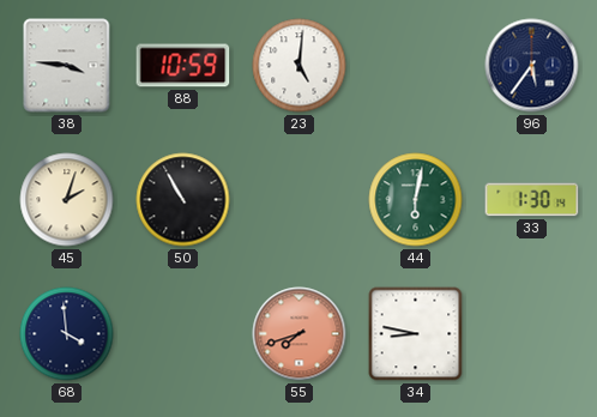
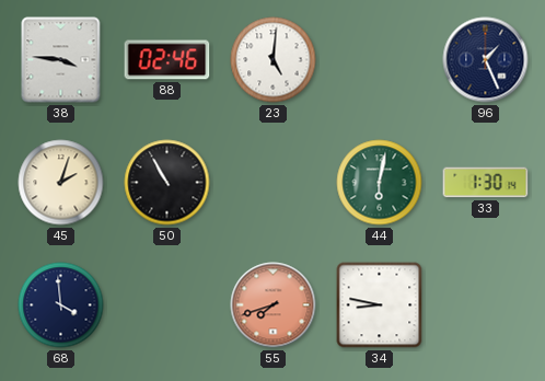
88: 10:59 -> 02:46
96: 5:36 -> 1:26
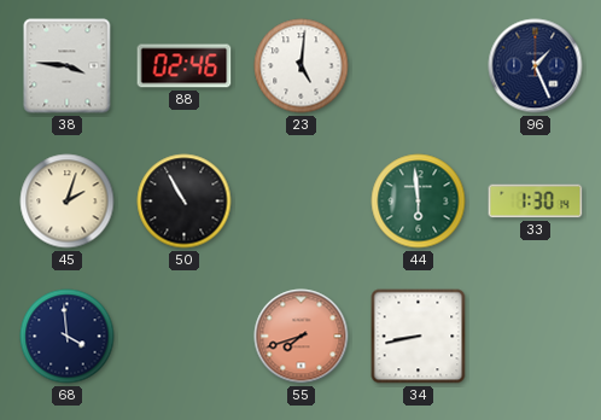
44: 6:02 -> 5:59
34: 8:47 -> 8:43
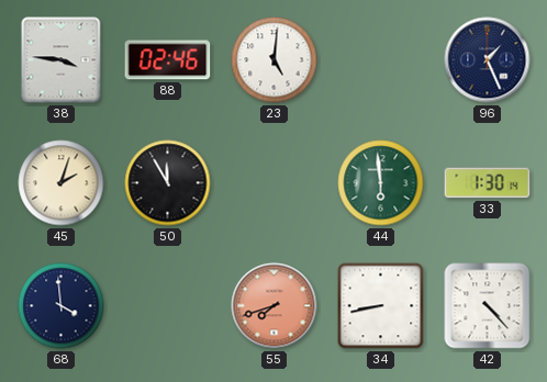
50: 10:55 -> 11:55
42: none -> 4:23
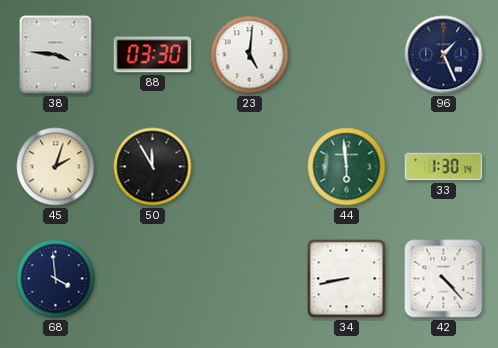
88: 02:46 -> 03:30
55: 7:42 -> none
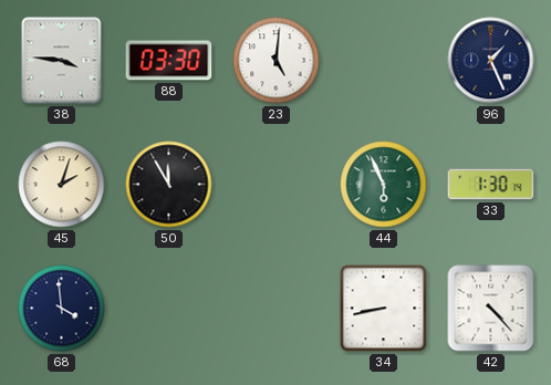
44: 5:59 -> 5:56
